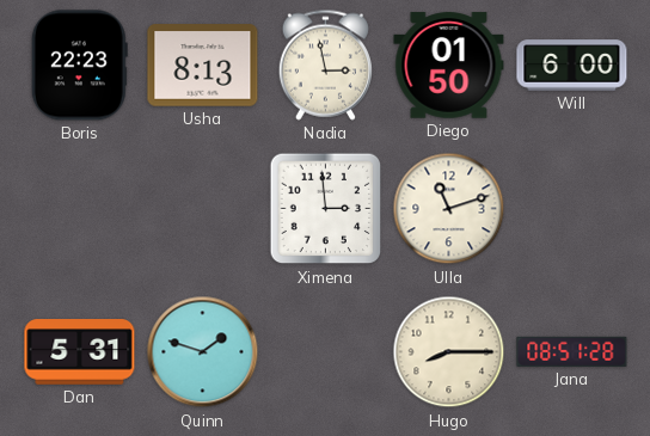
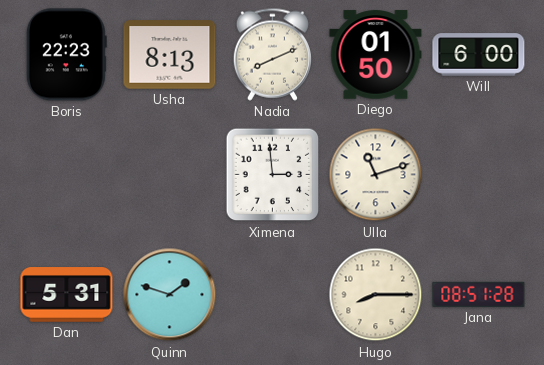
Nadia: 2:58 -> 8:11
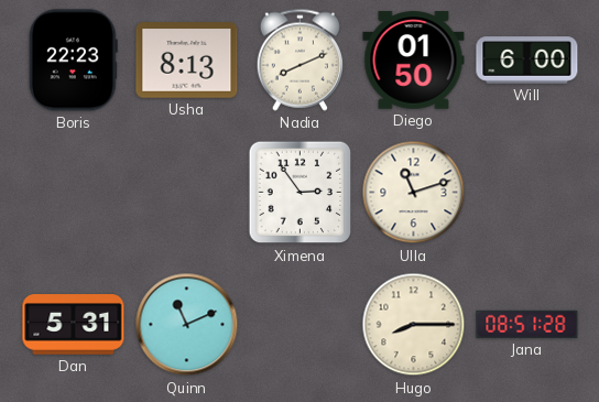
Ximena: 2:59 -> 2:54
Quinn: 1:48 -> 11:11
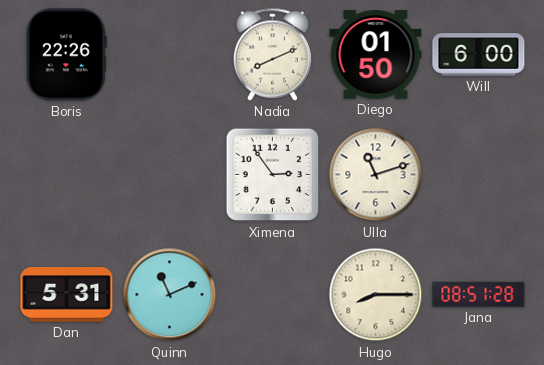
Boris: 22:23 -> 22:26
Usha: 8:13 -> none
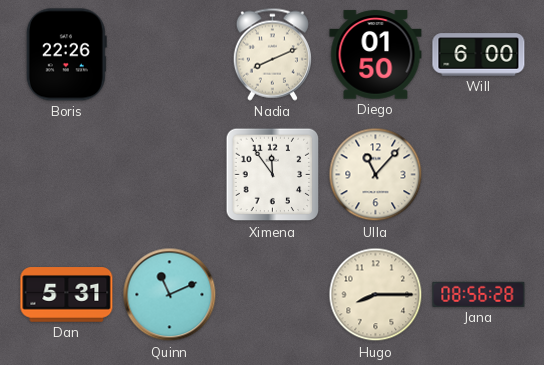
Ximena: 2:54 -> 11:54
Ulla: 11:12 -> 11:07
Jana: 08:51 -> 08:56
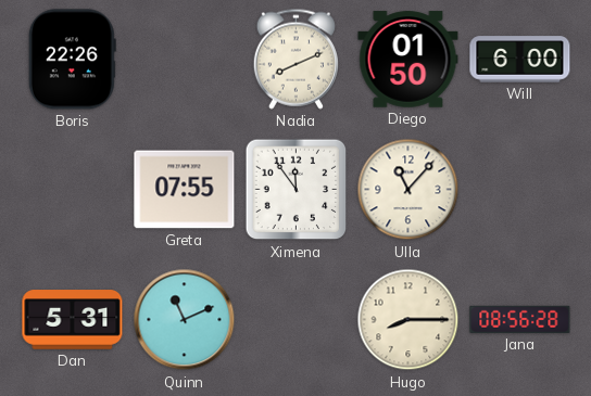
Greta: none -> 07:55
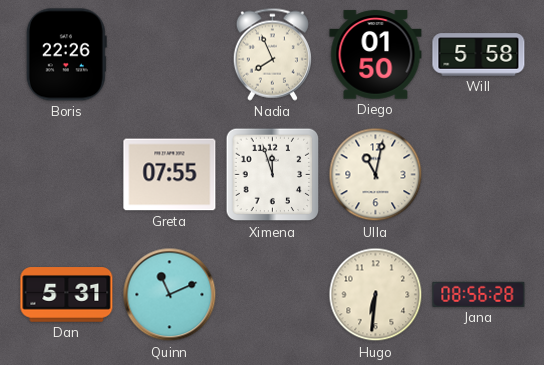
Nadia: 8:11 -> 7:56
Will: 6:00 -> 5:58
Ximena: 11:54 -> 11:57
Ulla: 11:07 -> 11:02
Hugo: 8:15 -> 6:31
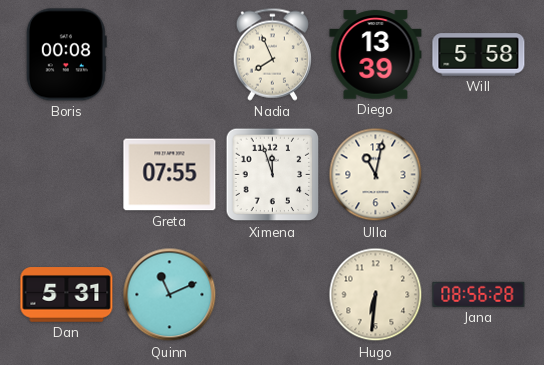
Boris: 22:26 -> 00:08
Diego: 01:50 -> 13:39
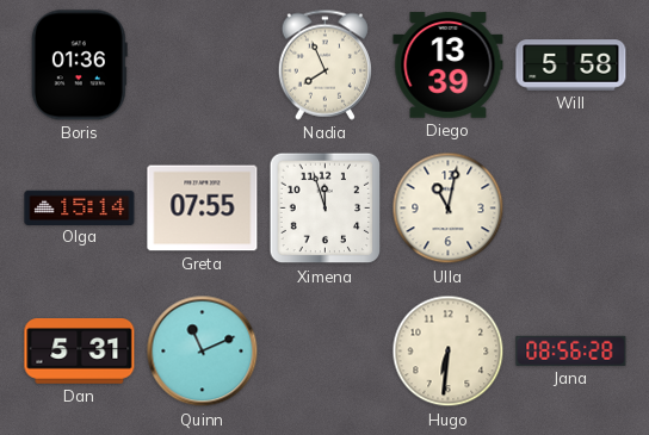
Boris: 00:08 -> 01:36
Olga: none -> 15:14
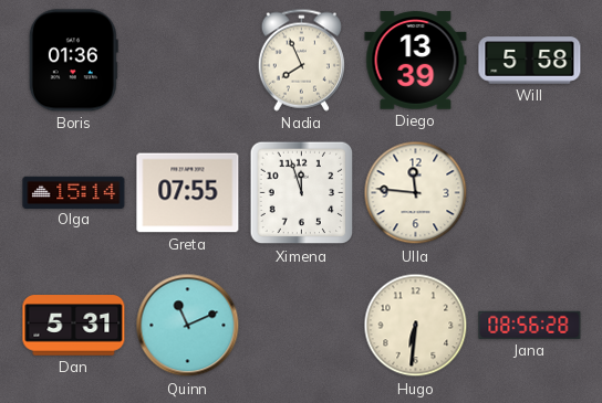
Ulla: 11:02 -> 11:46
